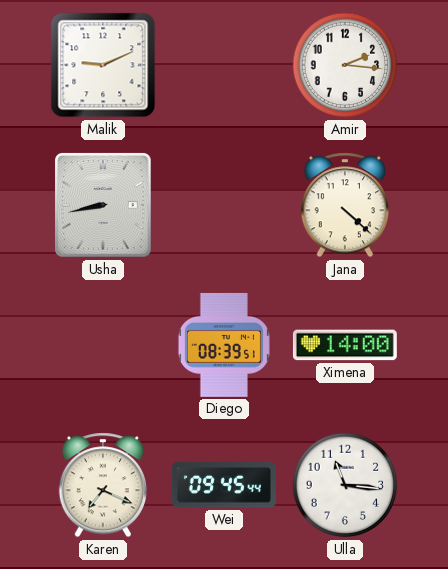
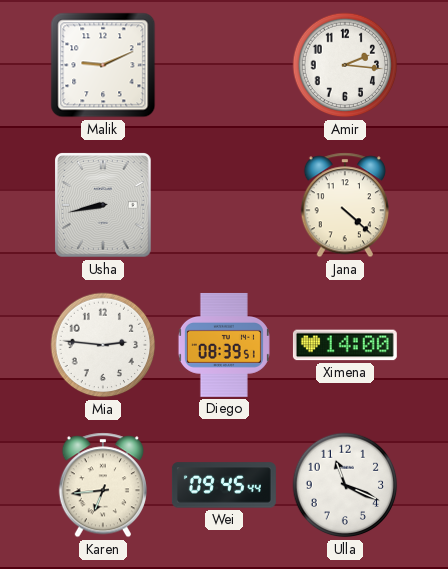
Mia: none -> 2:46
Karen: 7:19 -> 6:44
Ulla: 11:16 -> 11:19
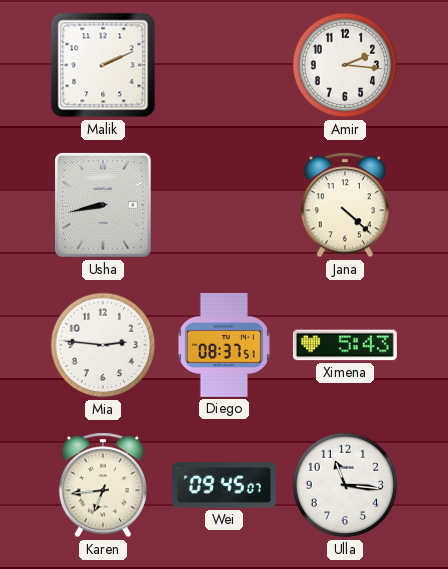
Malik: 9:11 -> 2:11
Diego: 08:39 -> 08:37
Ximena: 14:00 -> 5:43
Wei: 09:45:44 -> 09:45:07
Ulla: 11:19 -> 11:16
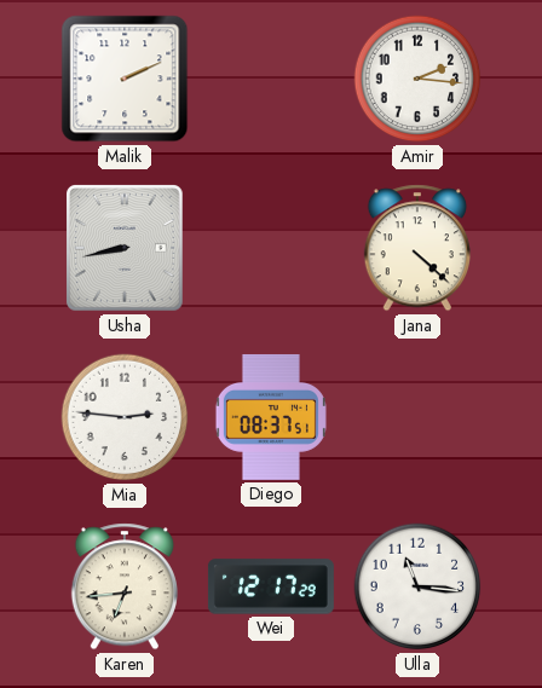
Ximena: 5:43 -> none
Wei: 09:45 -> 12:17
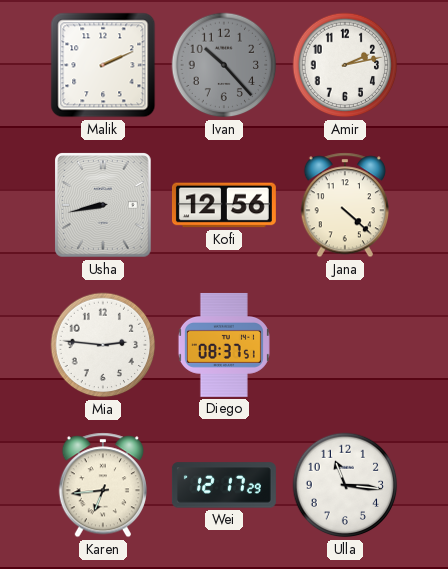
Ivan: none -> 10:23
Amir: 2:16 -> 2:13
Kofi: none -> 12:56
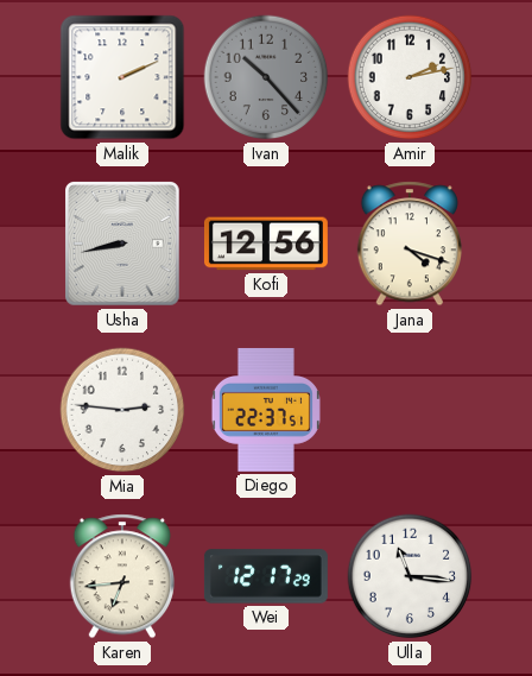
Jana: 4:22 -> 4:18
Diego: 08:37 -> 22:37
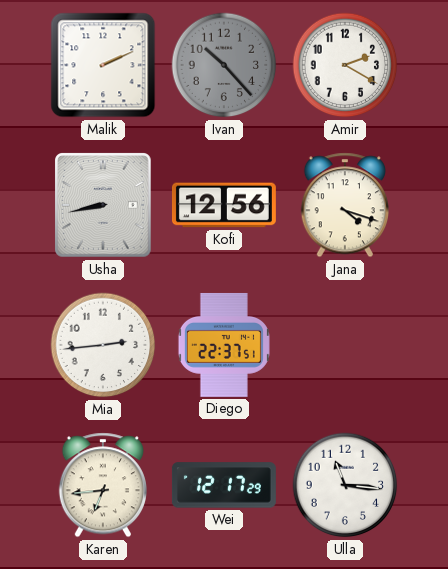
Amir: 2:13 -> 2:20
Mia: 2:46 -> 2:44
